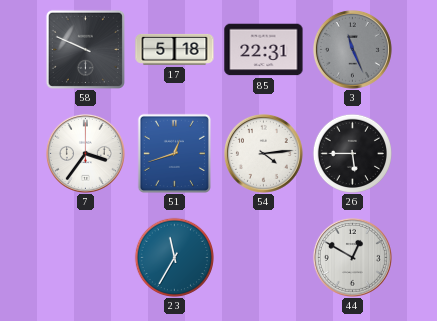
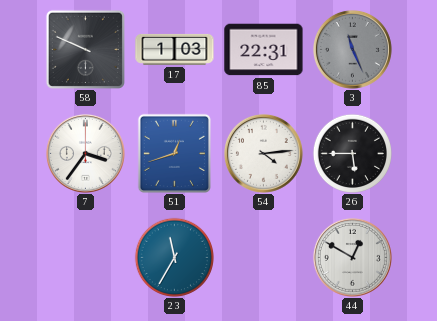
17: 5:18 -> 1:03
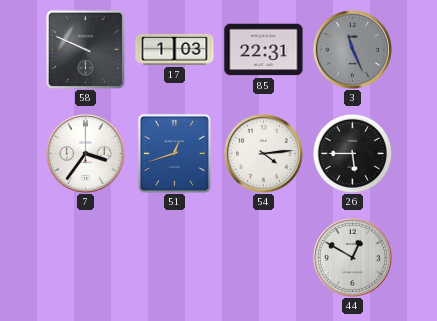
23: 11:35 -> none
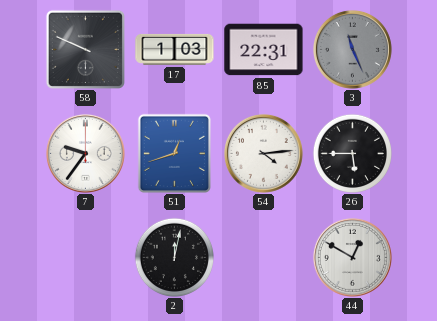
7: 3:36 -> 9:36
2: none -> 12:02
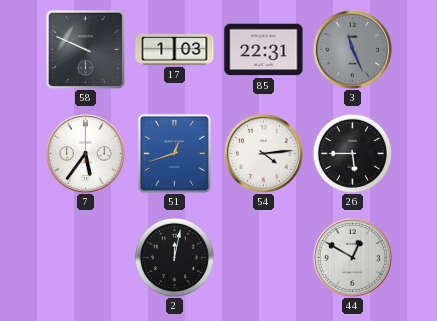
7: 9:36 -> 5:36
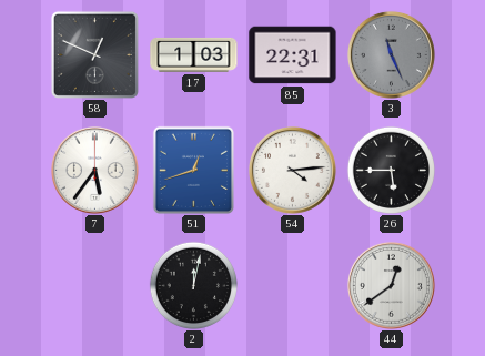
58: 9:49 -> 12:49
44: 12:50 -> 12:39
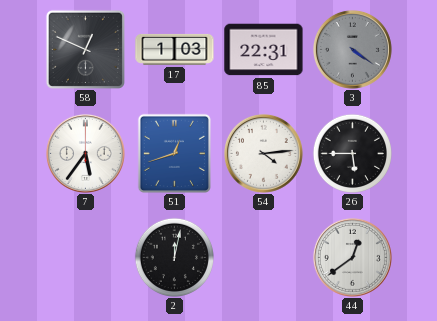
3: 11:26 -> 4:21
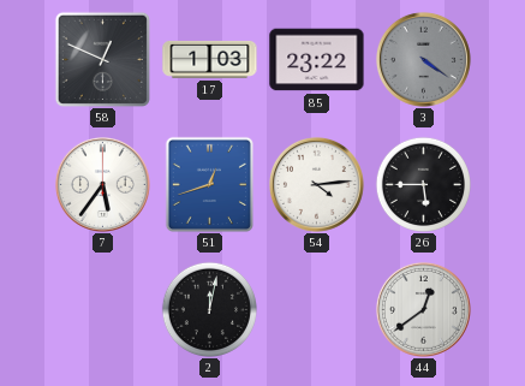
85: 22:31 -> 23:22
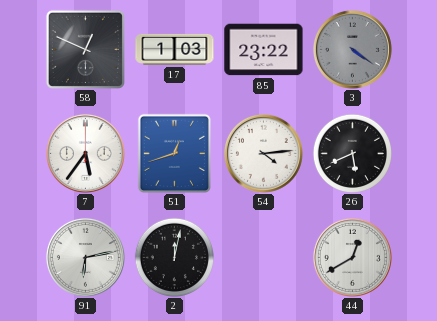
26: 5:45 -> 5:41
91: none -> 6:13
44: 12:39 -> 12:40
